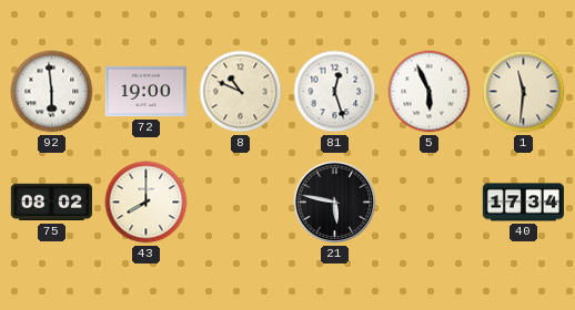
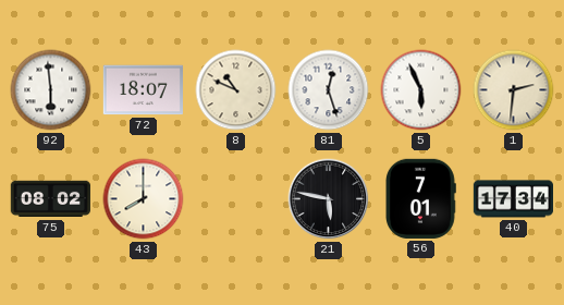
72: 19:00 -> 18:07
1: 11:31 -> 2:31
56: none -> 7:01
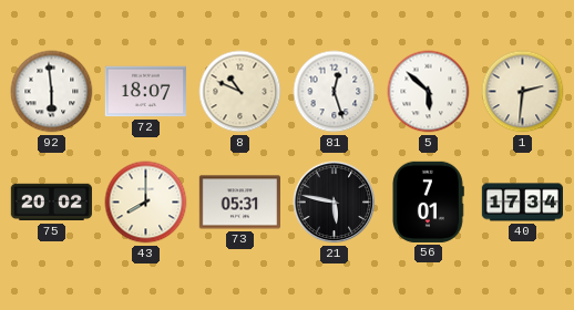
5: 5:56 -> 5:52
75: 08:02 -> 20:02
73: none -> 05:31
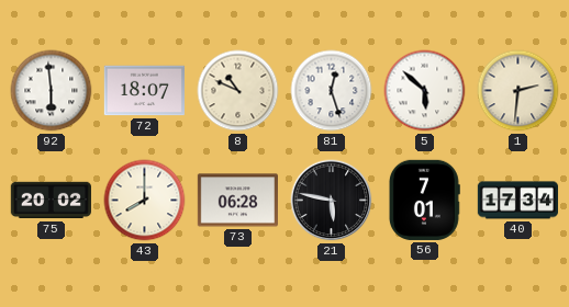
73: 05:31 -> 06:28
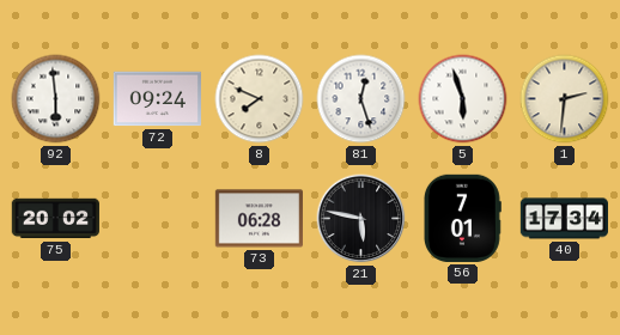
72: 18:07 -> 09:24
8: 10:49 -> 7:49
5: 5:52 -> 5:57
43: 8:00 -> none
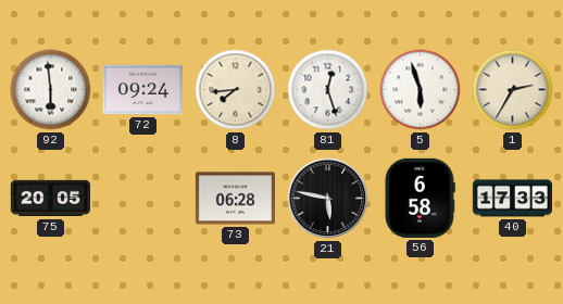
8: 7:49 -> 7:44
1: 2:31 -> 2:35
75: 20:02 -> 20:05
56: 7:01 -> 6:58
40: 17:34 -> 17:33
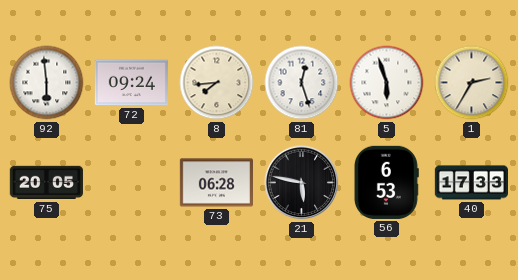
56: 6:58 -> 6:53
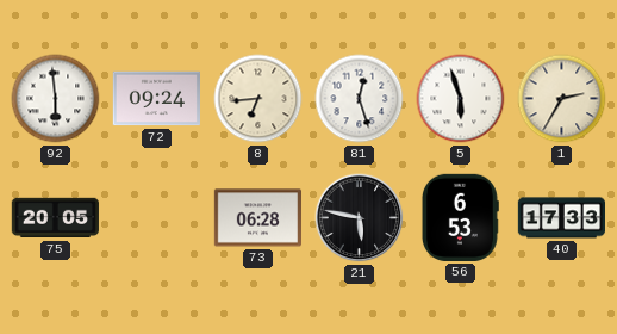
8: 7:44 -> 6:44
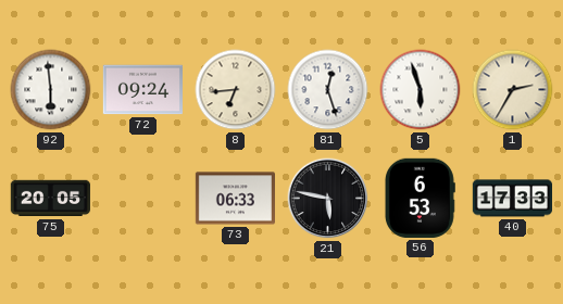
73: 06:28 -> 06:33
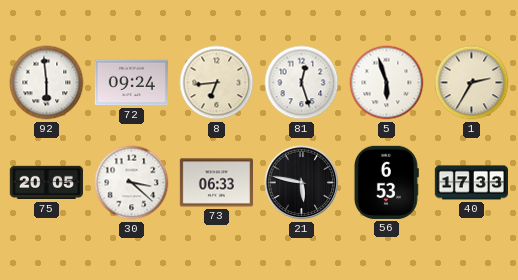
30: none -> 3:22
